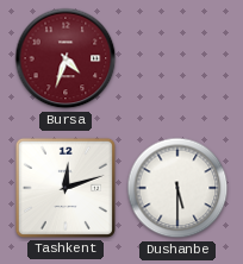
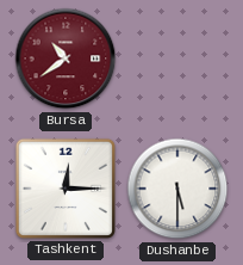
Bursa: 4:33 -> 10:39
Tashkent: 12:12 -> 12:15
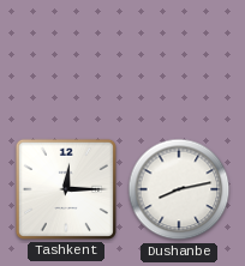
Bursa: 10:39 -> none
Dushanbe: 5:30 -> 8:13
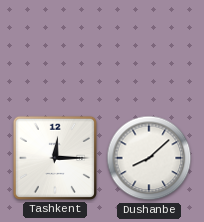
Dushanbe: 8:13 -> 8:08
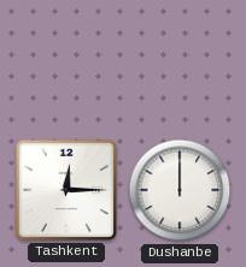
Dushanbe: 8:08 -> 12:00
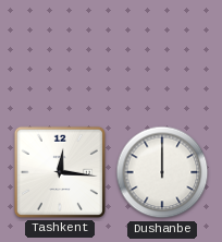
Tashkent: 12:15 -> 12:16
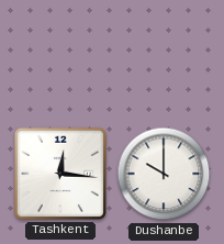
Dushanbe: 12:00 -> 10:00
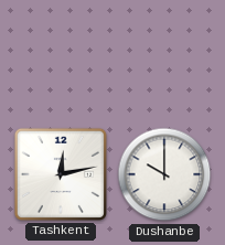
Tashkent: 12:16 -> 12:13
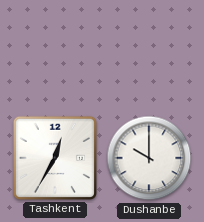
Tashkent: 12:13 -> 12:35
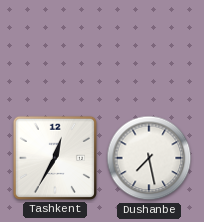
Dushanbe: 10:00 -> 7:28
